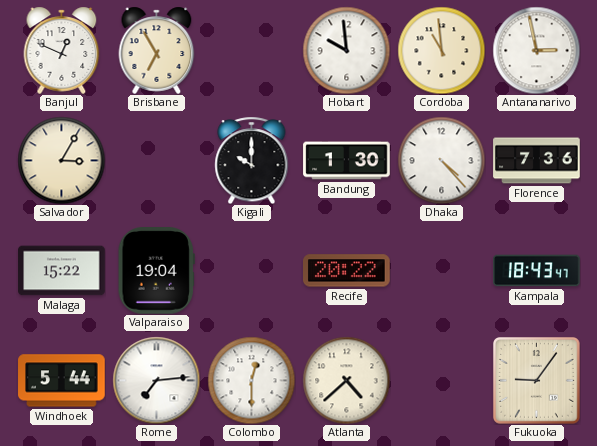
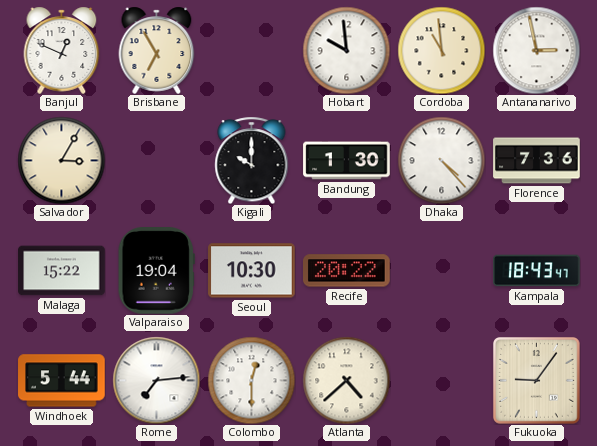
Seoul: none -> 10:30
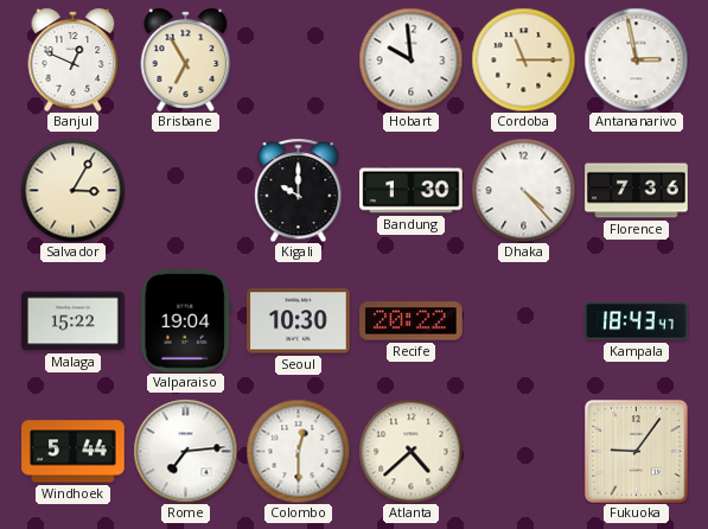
Cordoba: 10:59 -> 11:15
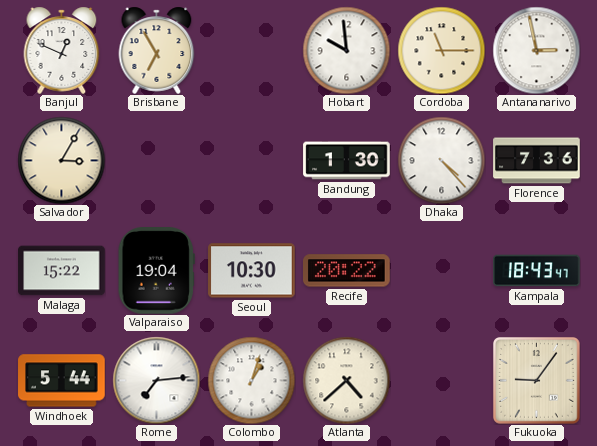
Kigali: 10:00 -> none
Colombo: 12:30 -> 1:03
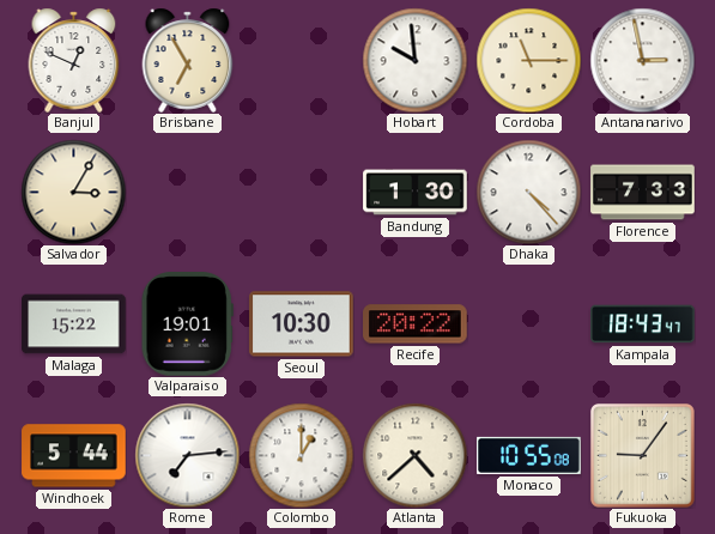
Florence: 7:36 -> 7:33
Valparaiso: 19:04 -> 19:01
Colombo: 1:03 -> 1:00
Monaco: none -> 10:55
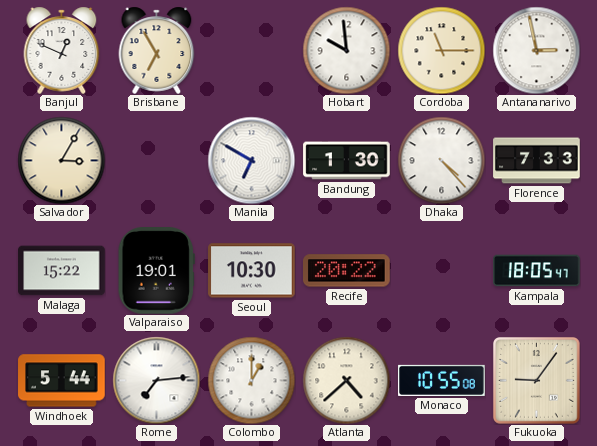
Manila: none -> 6:50
Kampala: 18:43 -> 18:05
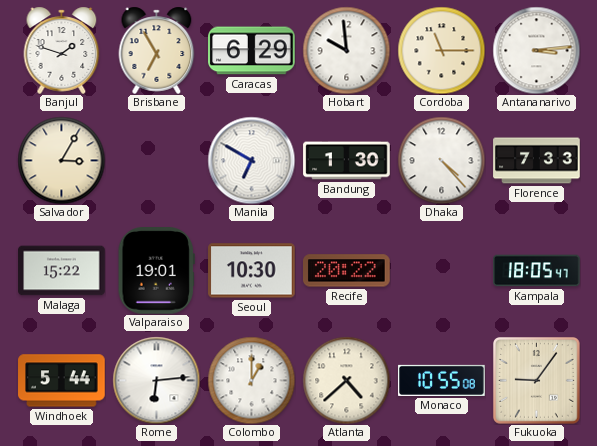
Banjul: 12:49 -> 1:48
Caracas: none -> 6:29
Antananarivo: 2:58 -> 3:14
Rome: 7:14 -> 6:14
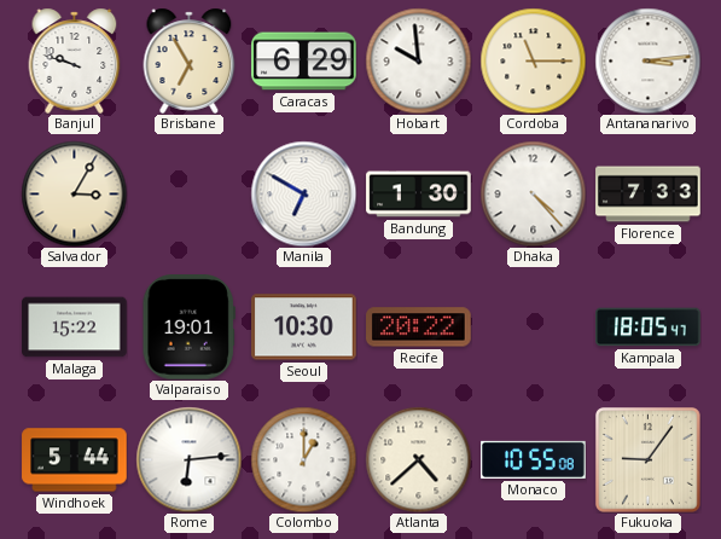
Banjul: 1:48 -> 9:48
